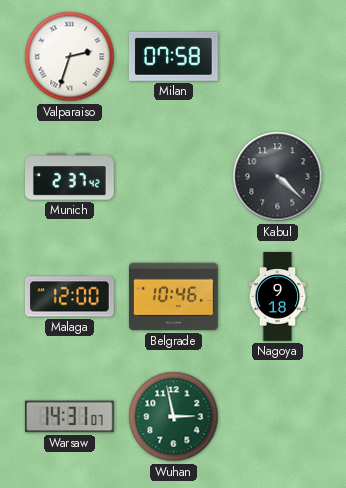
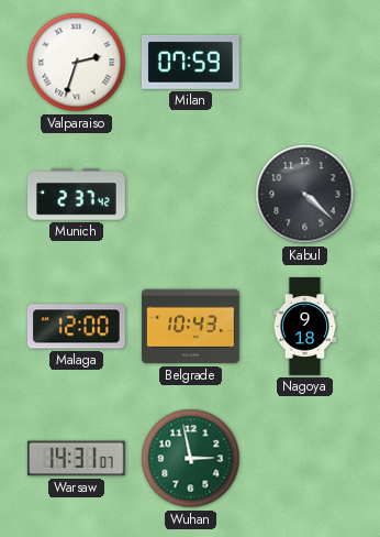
Milan: 07:58 -> 07:59
Belgrade: 10:46 -> 10:43
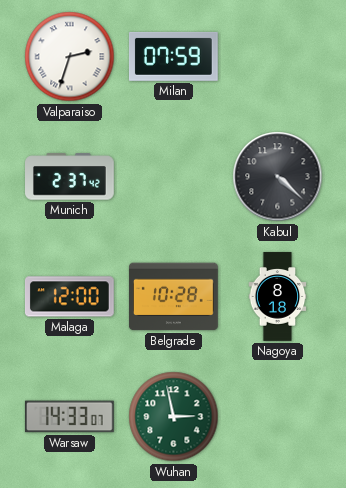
Belgrade: 10:43 -> 10:28
Nagoya: 9:18 -> 8:18
Warsaw: 14:31 -> 14:33
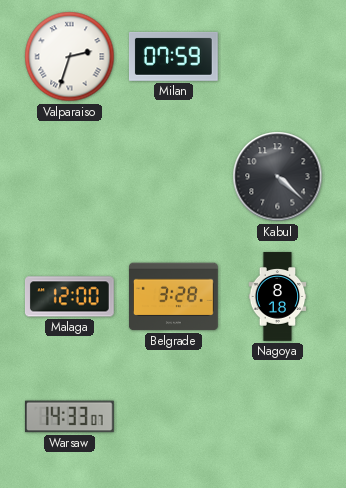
Munich: 2:37 -> none
Belgrade: 10:28 -> 3:28
Wuhan: 2:58 -> none
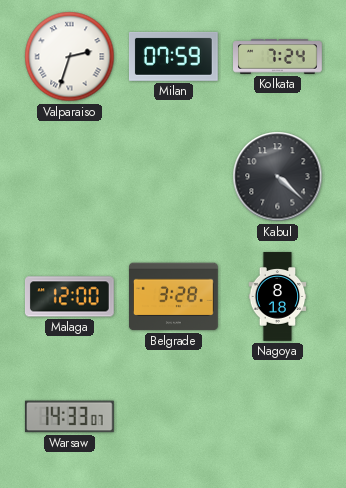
Kolkata: none -> 7:24
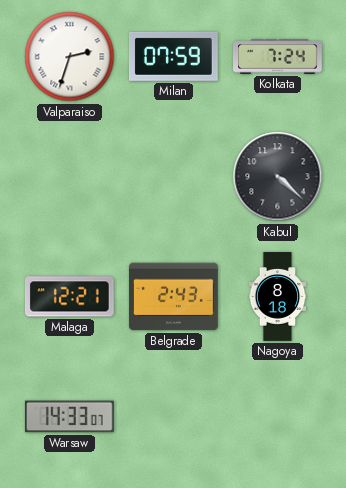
Malaga: 12:00 -> 12:21
Belgrade: 3:28 -> 2:43
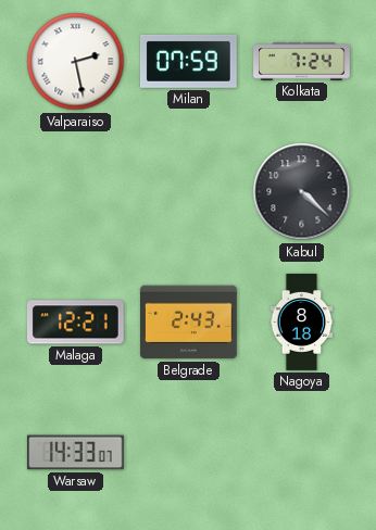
Valparaiso: 2:33 -> 2:28
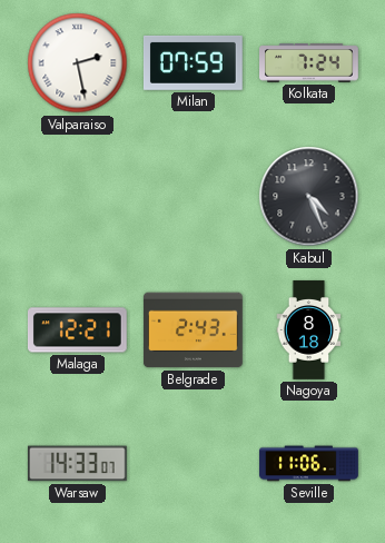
Kabul: 4:22 -> 4:26
Seville: none -> 11:06
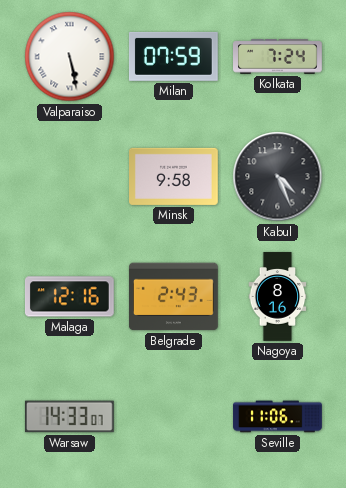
Valparaiso: 2:28 -> 5:28
Minsk: none -> 9:58
Malaga: 12:21 -> 12:16
Nagoya: 8:18 -> 8:16
